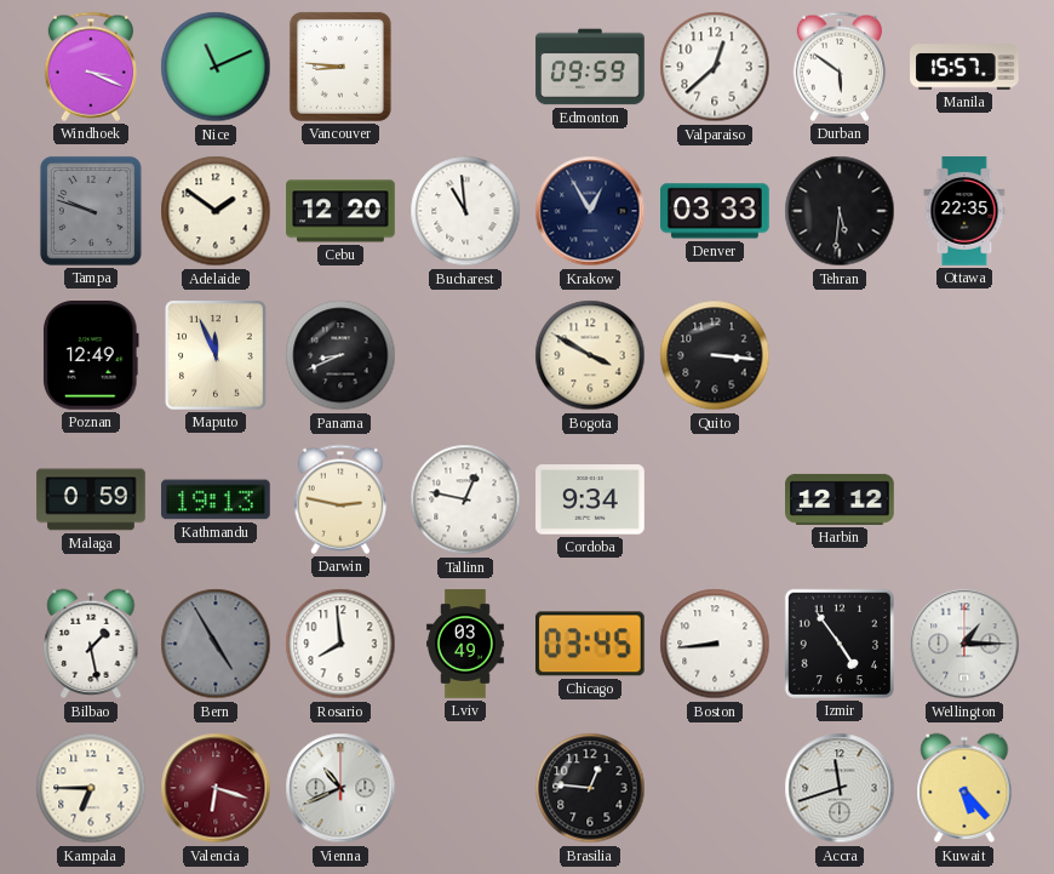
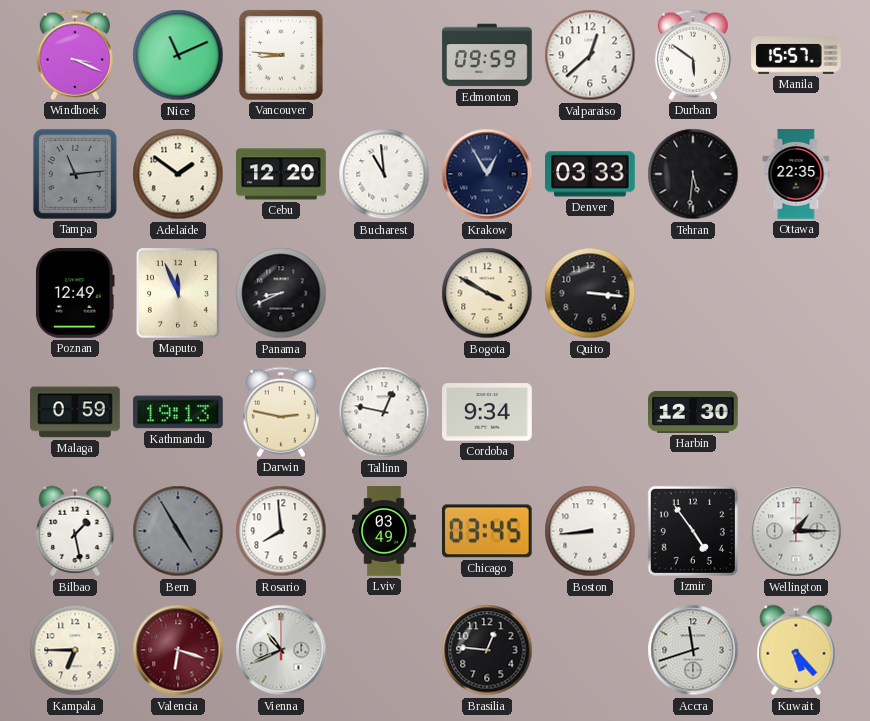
Tampa: 9:48 -> 11:14
Harbin: 12:12 -> 12:30
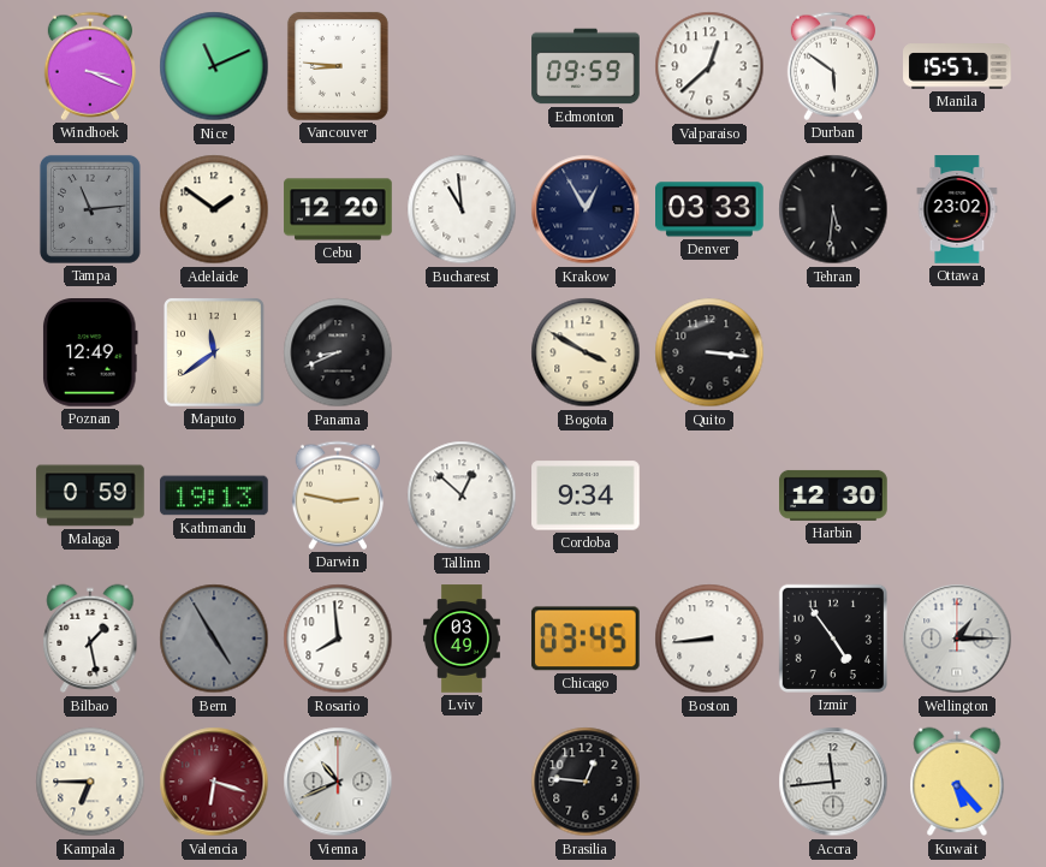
Ottawa: 22:35 -> 23:02
Maputo: 11:56 -> 11:39
Tallinn: 12:47 -> 12:52
Accra: 11:42 -> 11:44
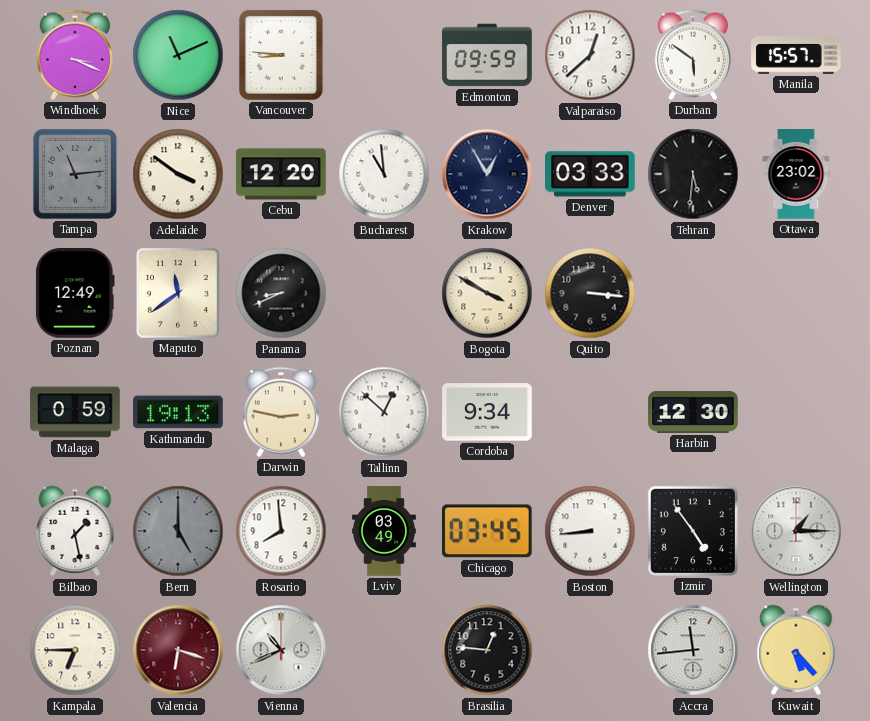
Adelaide: 1:51 -> 3:51
Bern: 4:55 -> 5:00
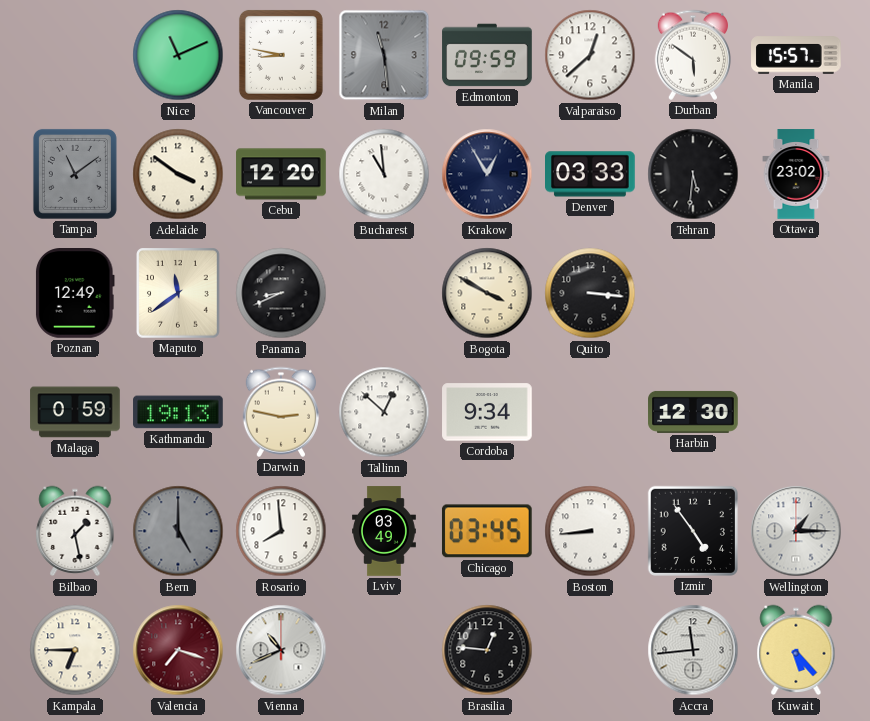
Windhoek: 3:19 -> none
Vancouver: 8:46 -> 8:47
Milan: none -> 11:29
Tampa: 11:14 -> 11:09
Valencia: 6:18 -> 7:18
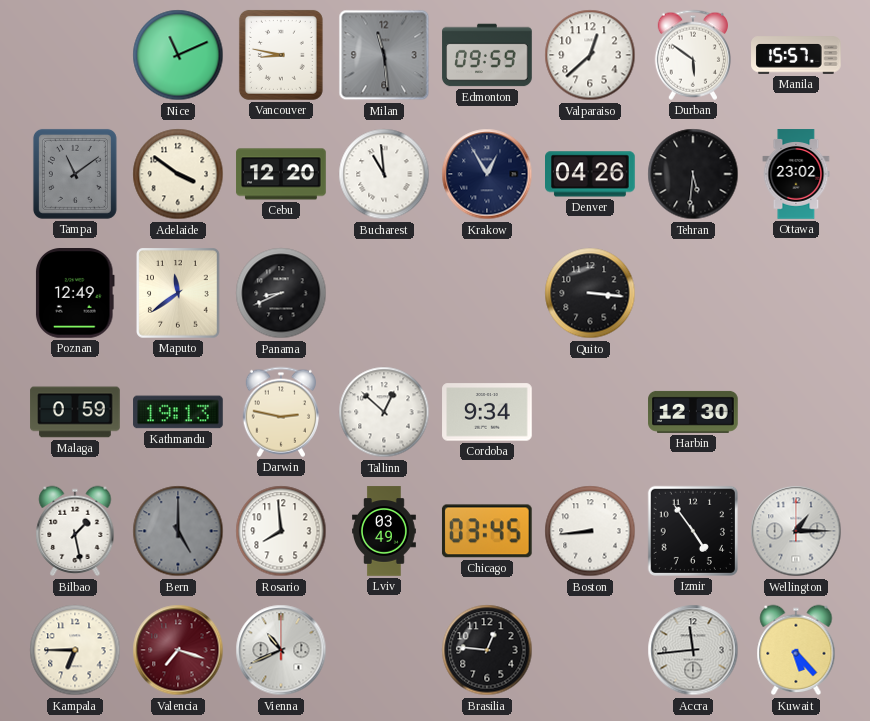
Denver: 03:33 -> 04:26
Bogota: 3:50 -> none
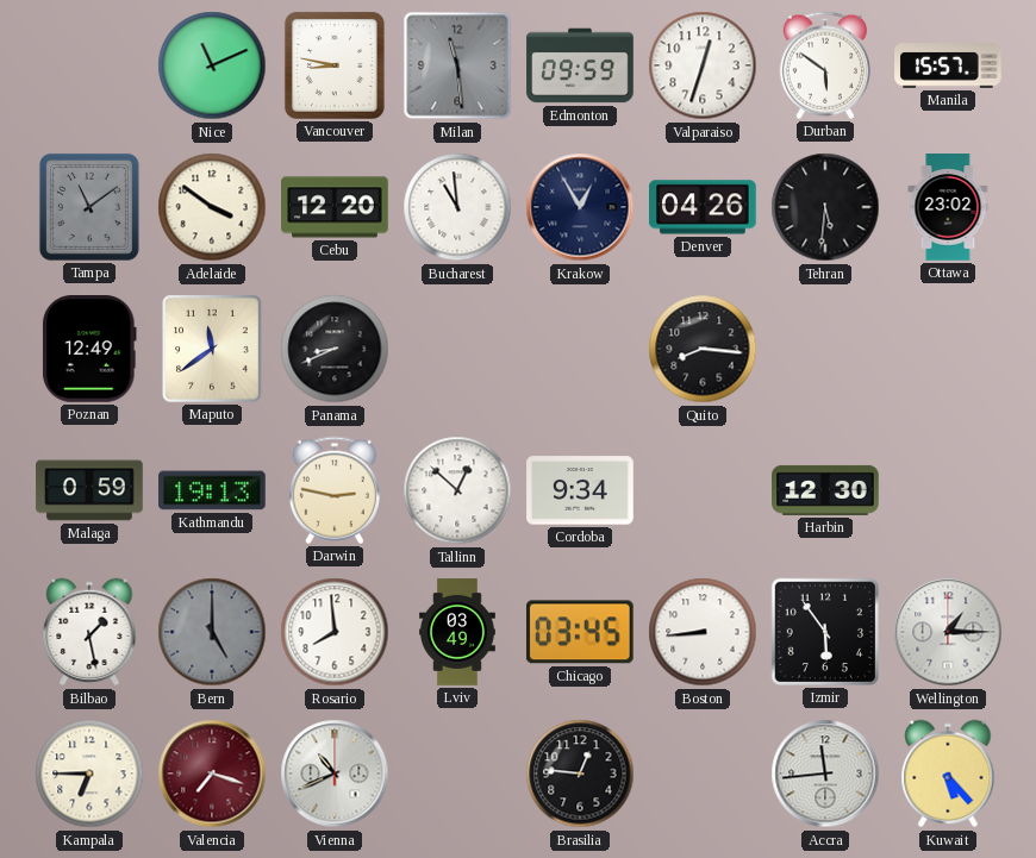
Valparaiso: 12:38 -> 12:33
Quito: 3:16 -> 8:16
Izmir: 4:54 -> 5:54
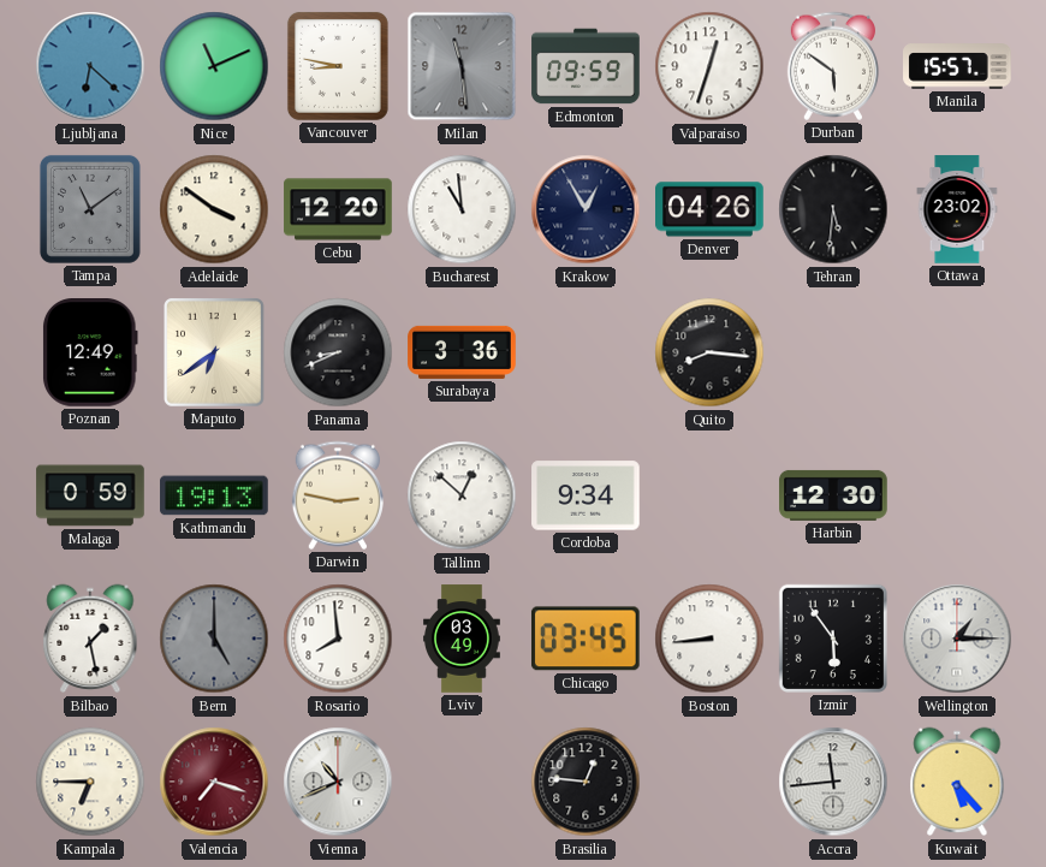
Ljubljana: none -> 6:22
Maputo: 11:39 -> 6:39
Surabaya: none -> 3:36
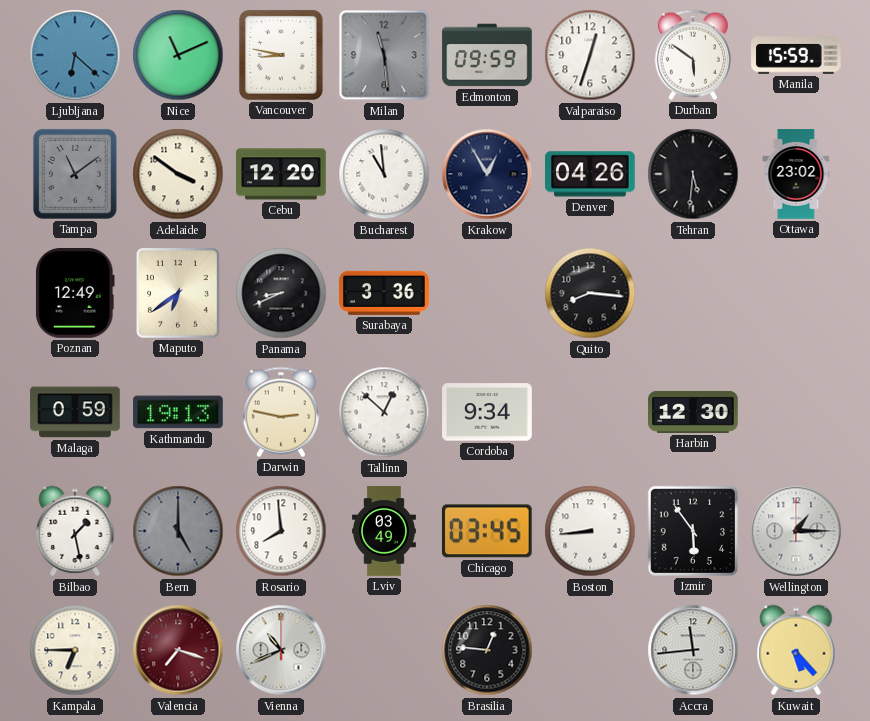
Manila: 15:57 -> 15:59
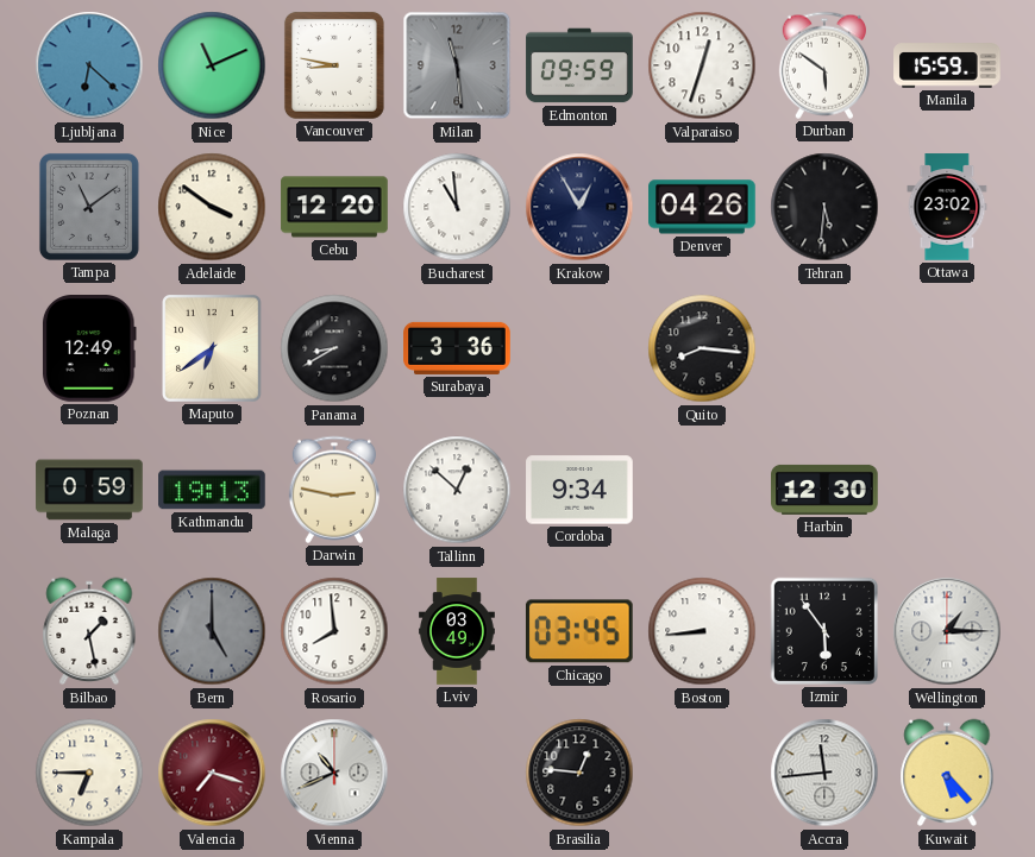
Panama: 8:41 -> 8:40
